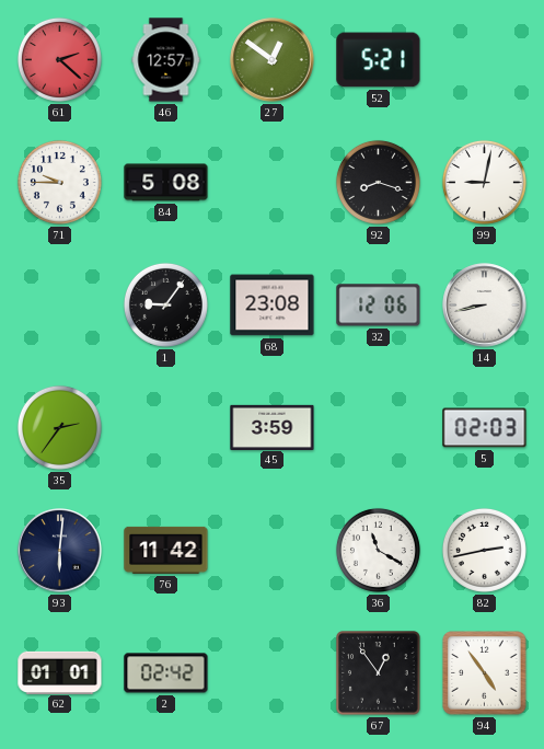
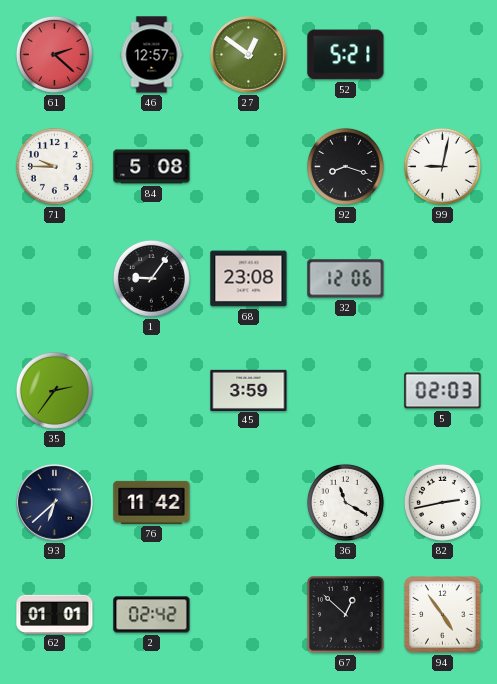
14: 8:43 -> none
93: 6:01 -> 6:38
67: 12:54 -> 12:52
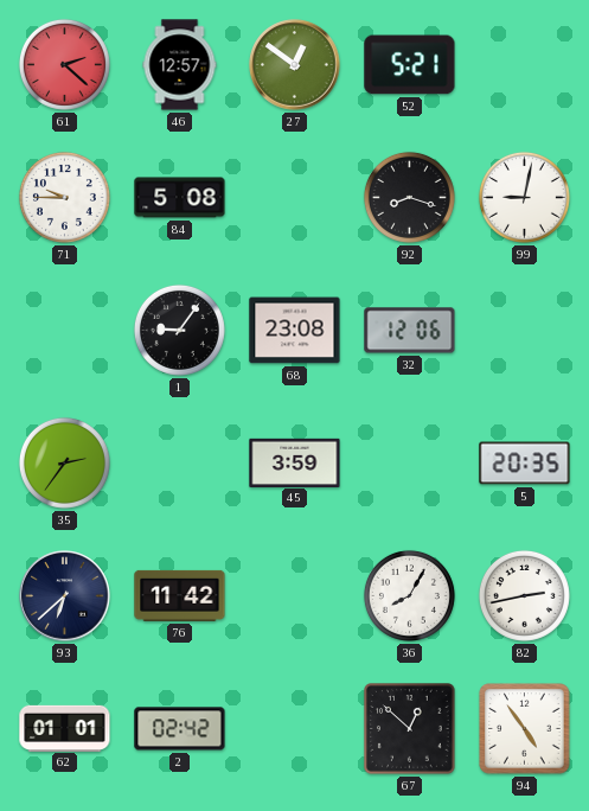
5: 02:03 -> 20:35
36: 11:20 -> 8:05
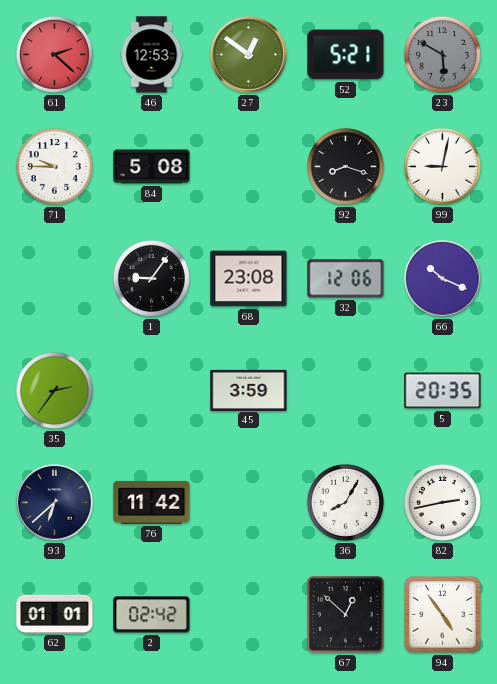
46: 12:57 -> 12:53
23: none -> 5:50
66: none -> 10:19
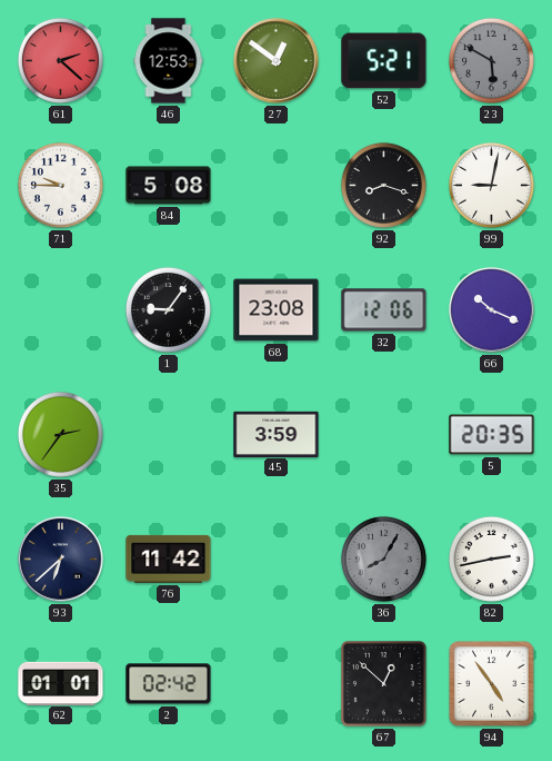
36 dial: white -> grey
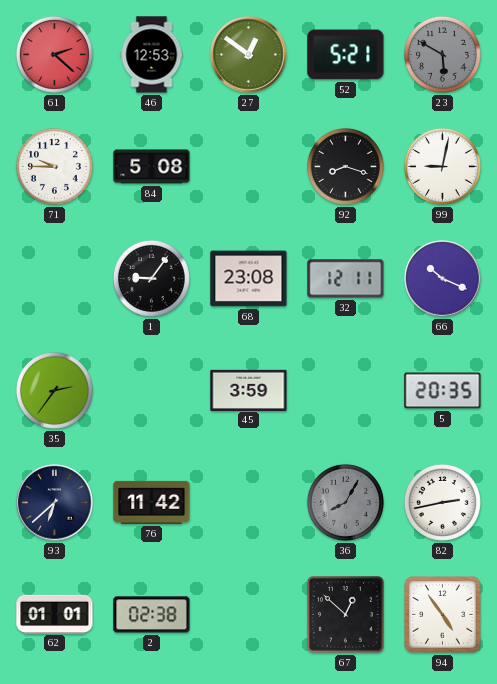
32: 12:06 -> 12:11
2: 02:42 -> 02:38
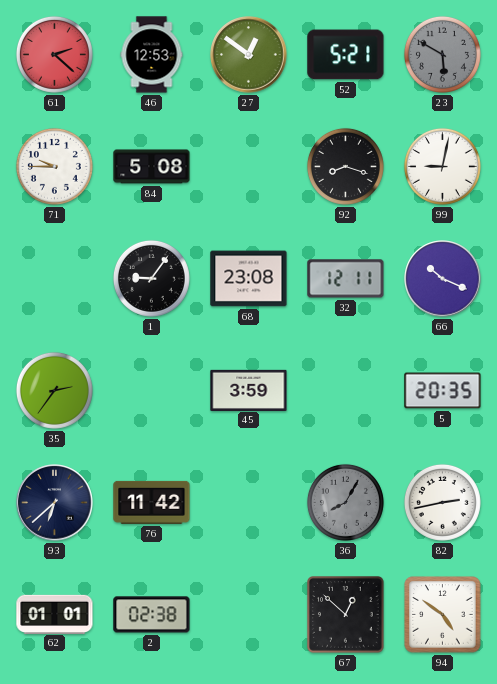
94: 4:54 -> 4:51
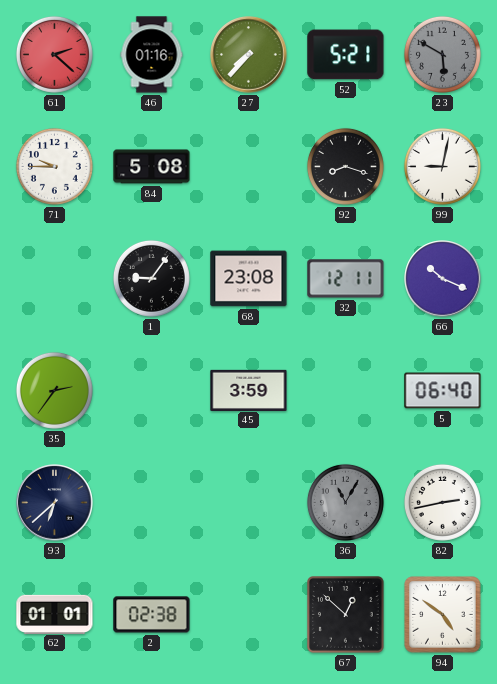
46: 12:53 -> 01:16
27: 12:51 -> 7:37
5: 20:35 -> 06:40
76: 11:42 -> none
36: 8:05 -> 11:05
